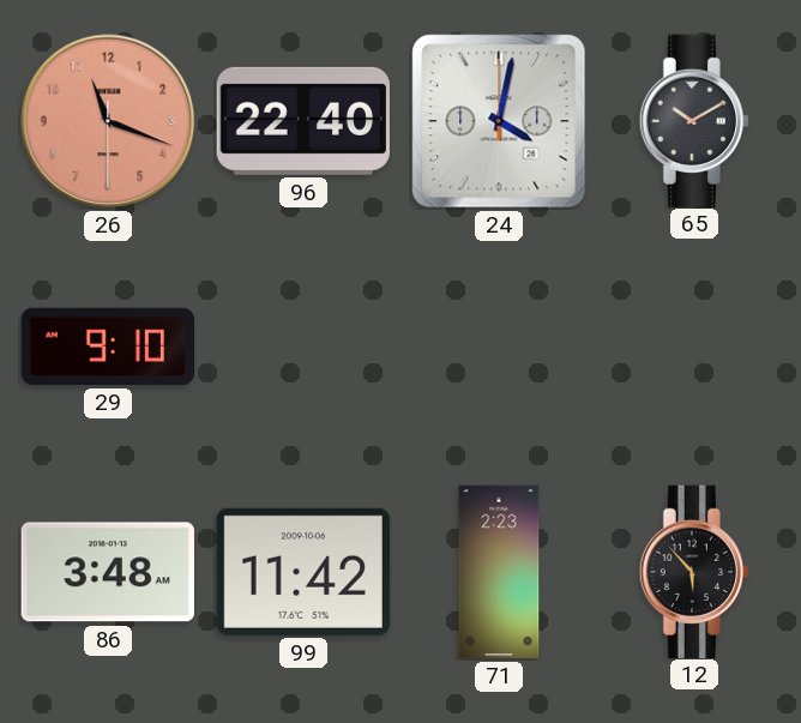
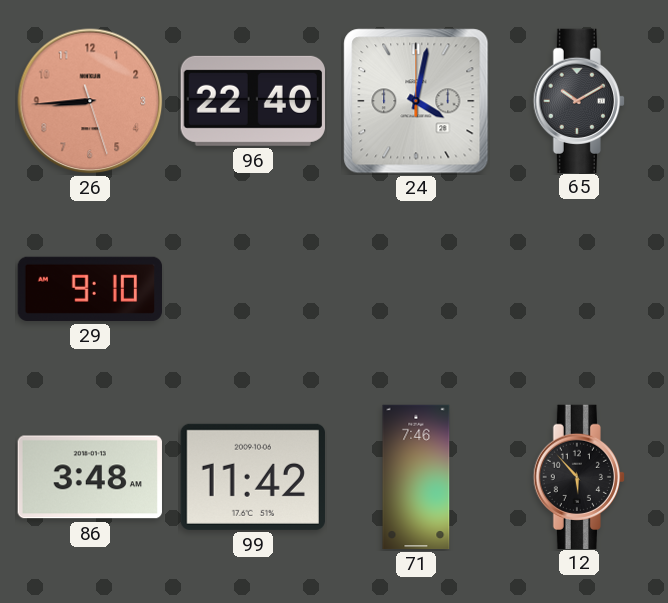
26: 11:18 -> 8:44
71: 2:23 -> 7:46
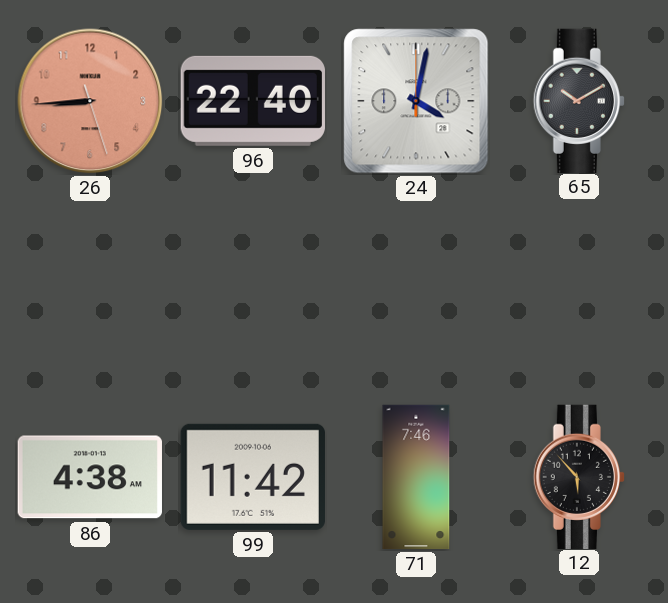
29: 9:10 -> none
86: 3:48 -> 4:38
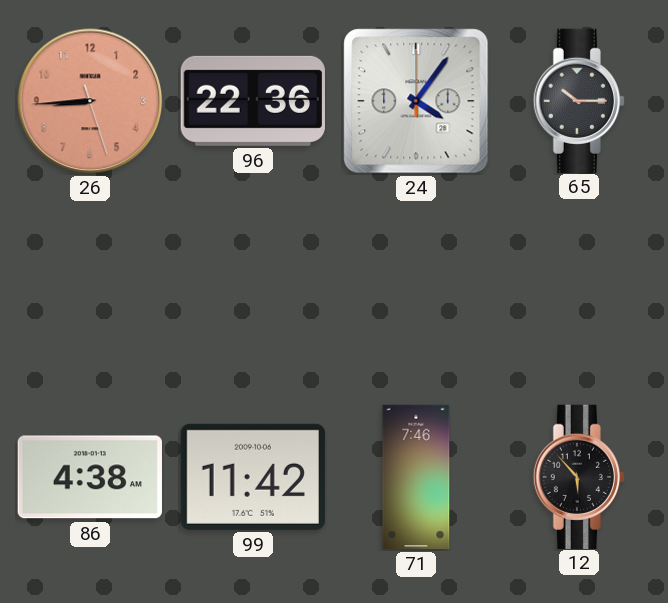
96: 22:40 -> 22:36
24: 4:02 -> 4:06
65: 10:10 -> 10:15
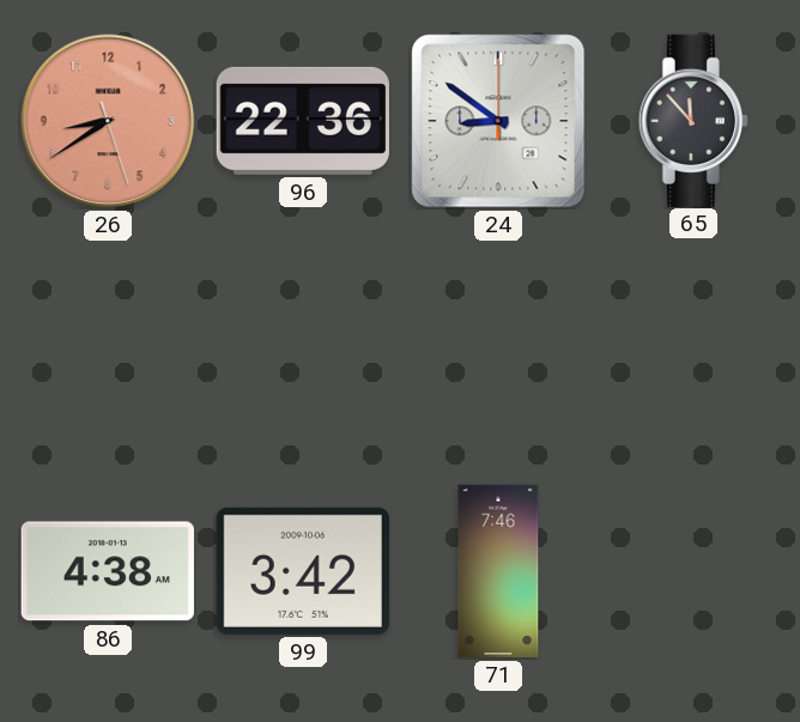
26: 8:44 -> 8:39
24: 4:06 -> 8:51
65: 10:15 -> 11:53
99: 11:42 -> 3:42
12: 5:53 -> none
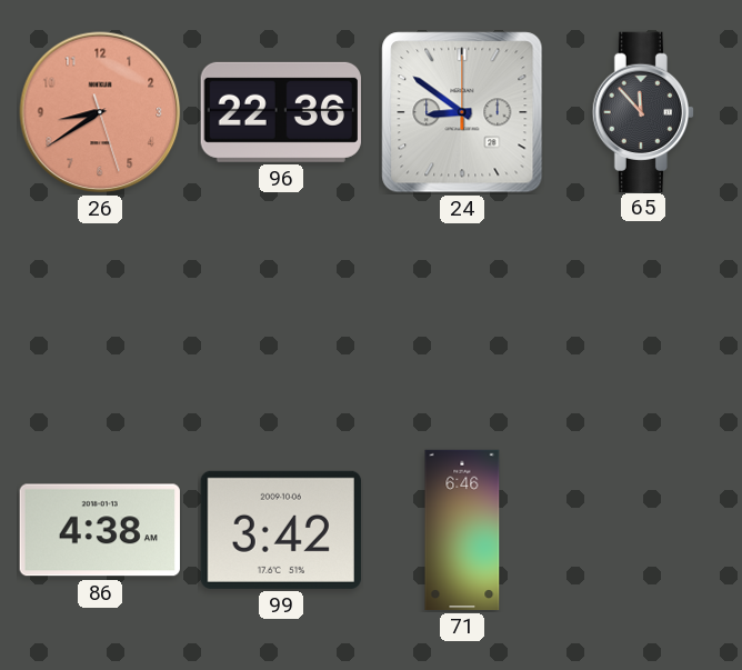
71: 7:46 -> 6:46
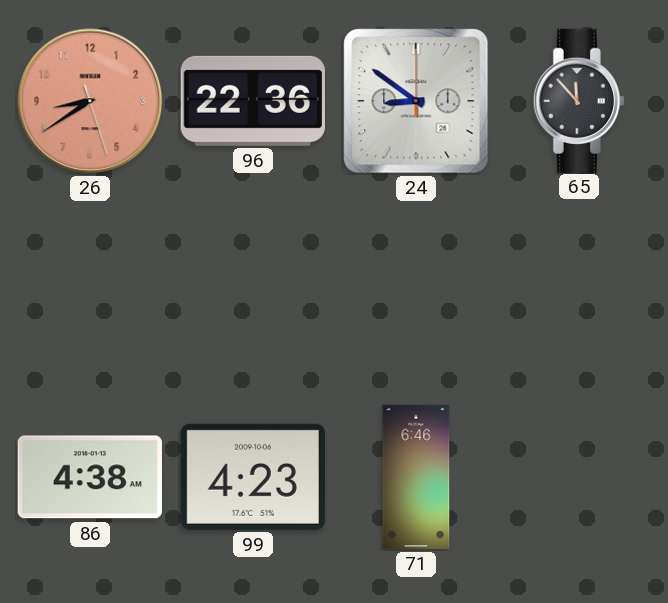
99: 3:42 -> 4:23
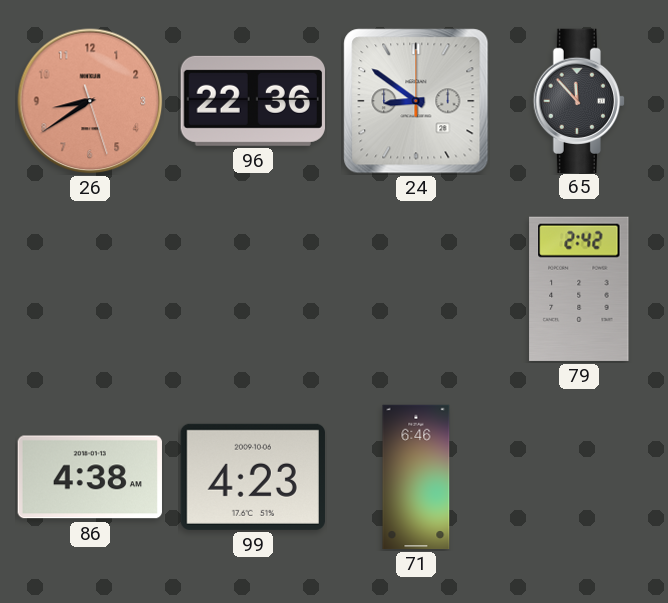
79: none -> 2:42
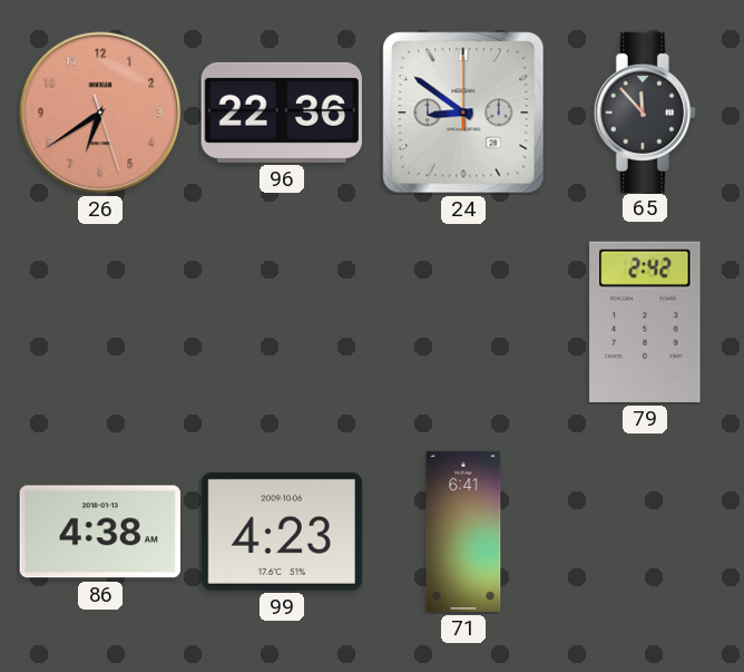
26: 8:39 -> 6:39
71: 6:46 -> 6:41
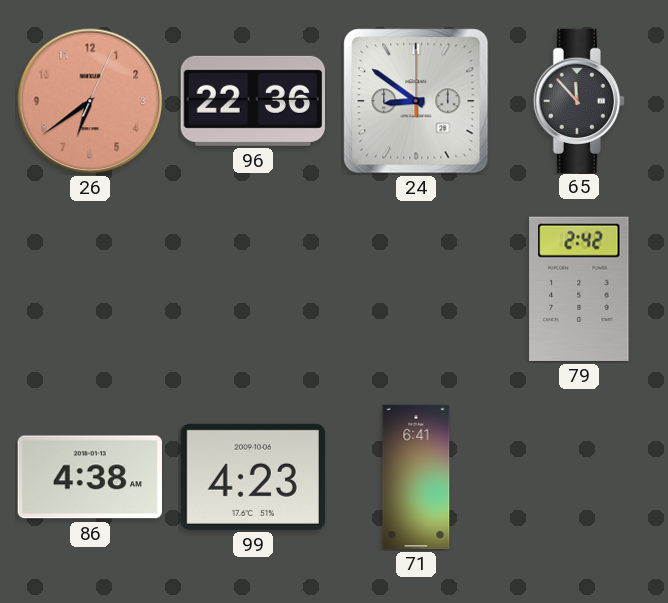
26: 6:39:27 -> 6:39:04
